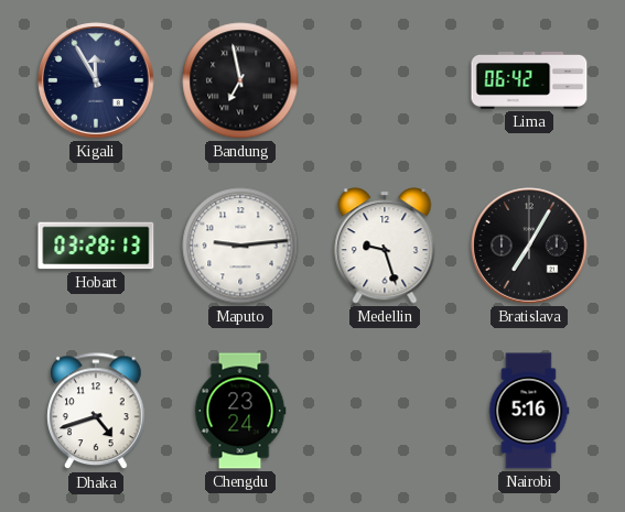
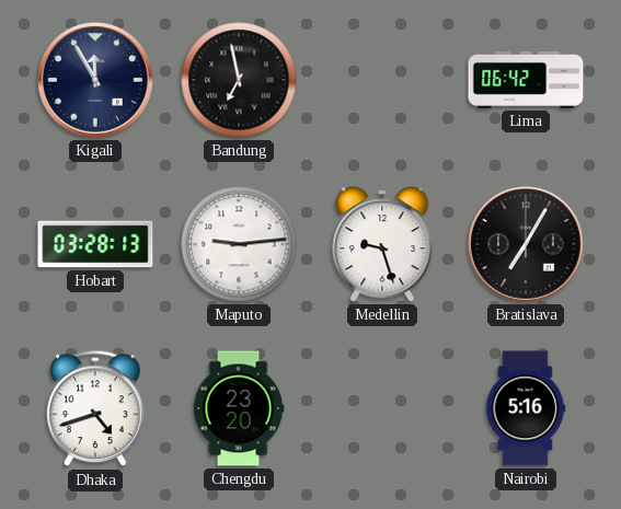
Chengdu: 23:24 -> 23:20
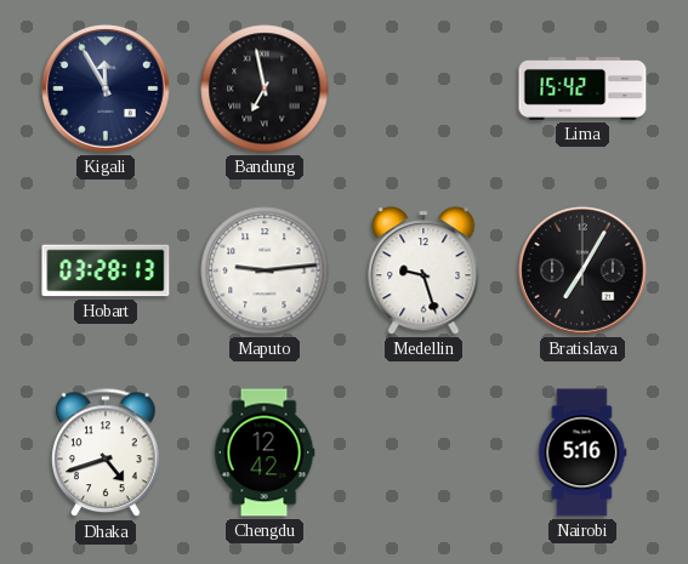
Lima: 06:42 -> 15:42
Chengdu: 23:20 -> 12:42
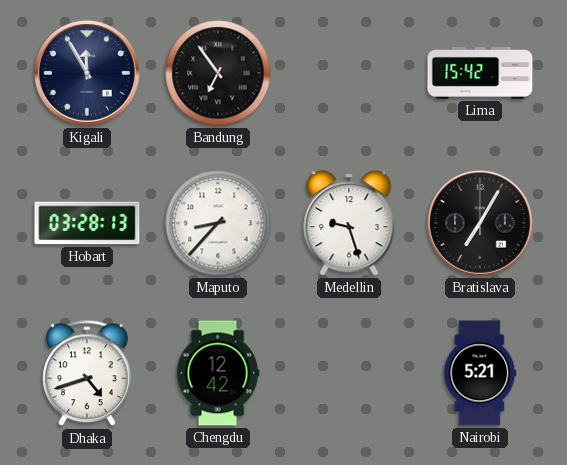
Bandung: 6:58 -> 6:54
Maputo: 9:14 -> 8:37
Nairobi: 5:16 -> 5:21
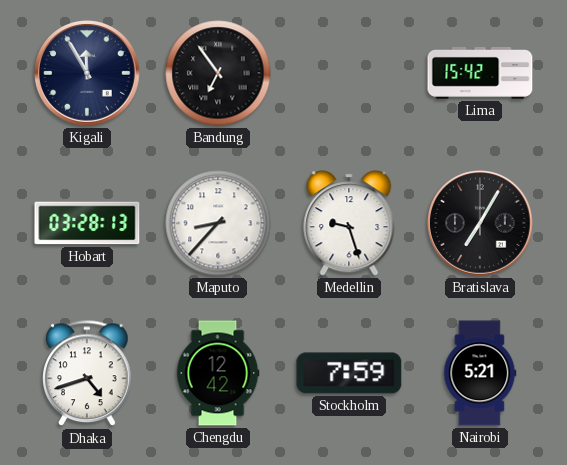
Stockholm: none -> 7:59
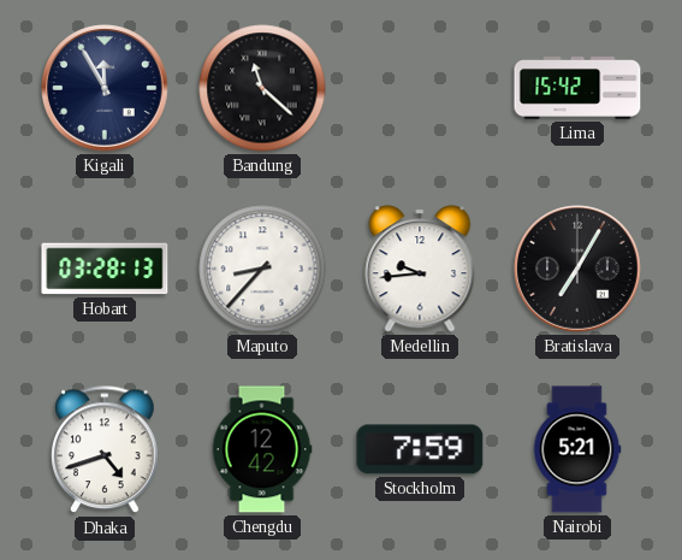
Bandung: 6:54 -> 11:22
Medellin: 9:27 -> 9:44
